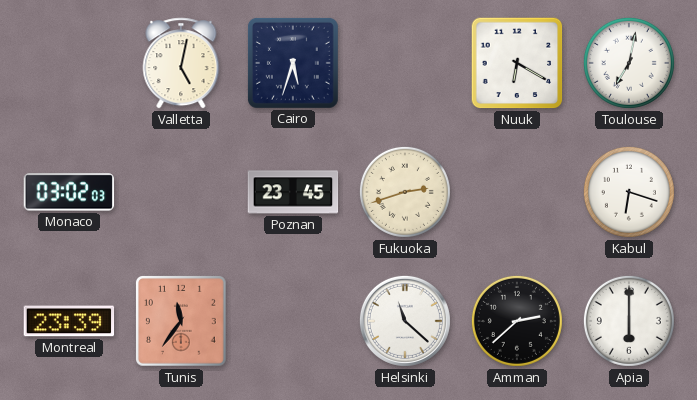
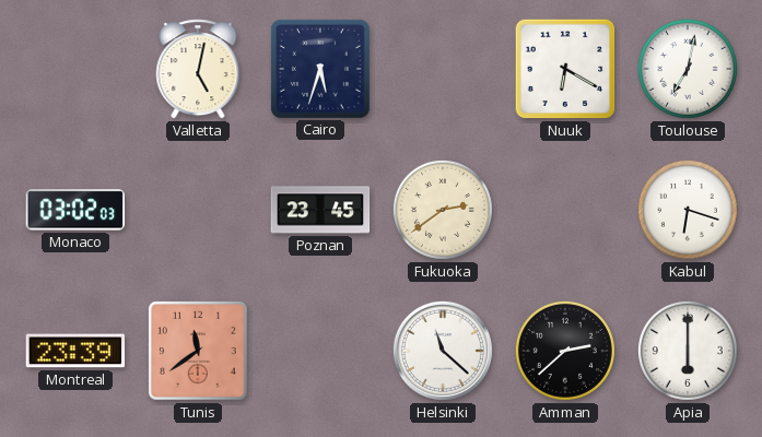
Fukuoka: 2:42 -> 2:39
Tunis: 11:36 -> 11:39
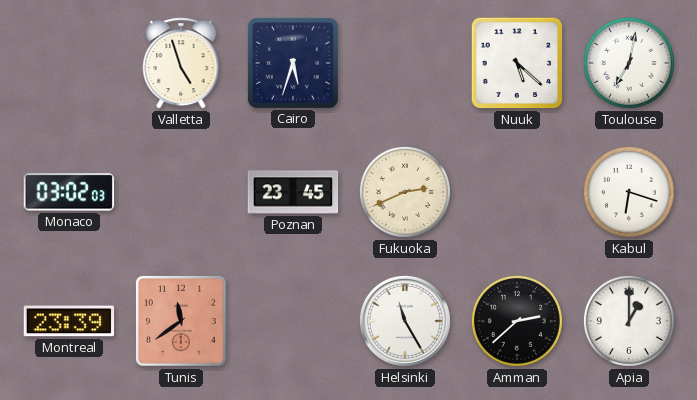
Valletta: 5:02 -> 4:57
Nuuk: 6:20 -> 5:22
Fukuoka: 2:39 -> 2:41
Helsinki: 11:22 -> 11:25
Apia: 6:00 -> 1:00
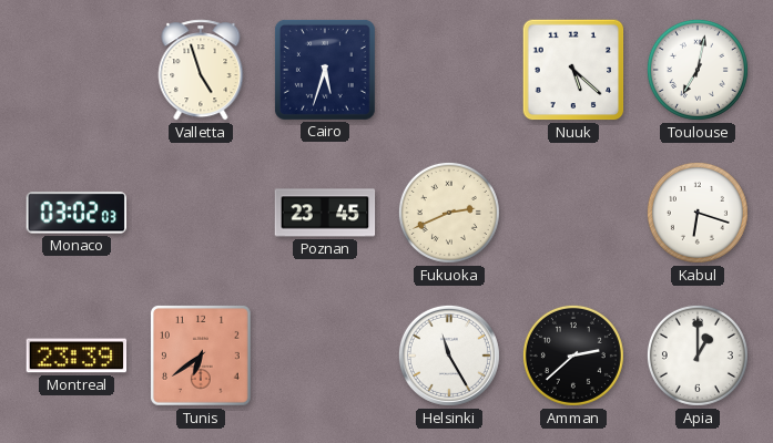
Tunis: 11:39 -> 6:39
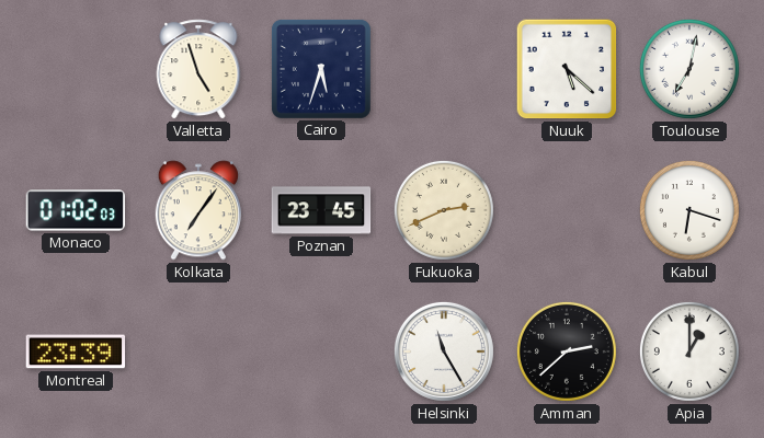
Monaco: 03:02 -> 01:02
Kolkata: none -> 7:06
Tunis: 6:39 -> none
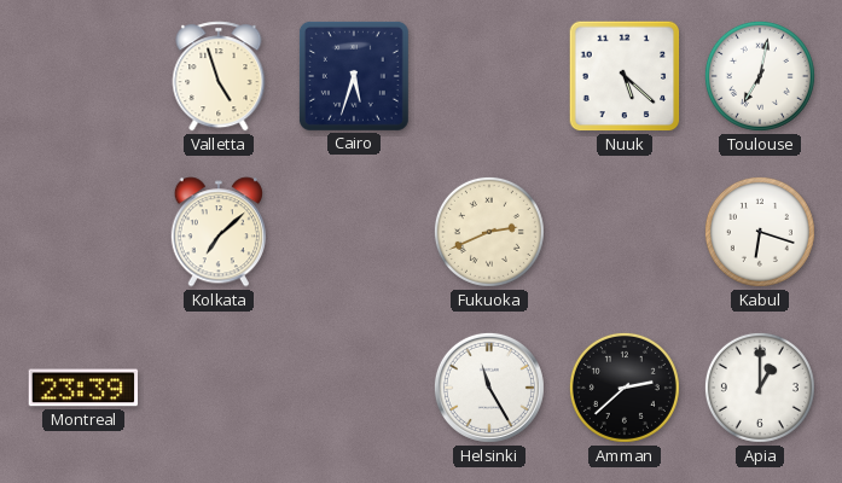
Monaco: 01:02 -> none
Kolkata: 7:06 -> 7:08
Poznan: 23:45 -> none
